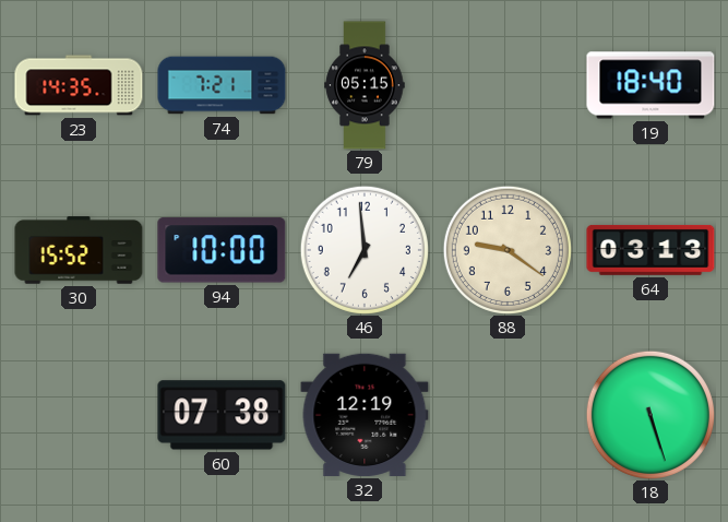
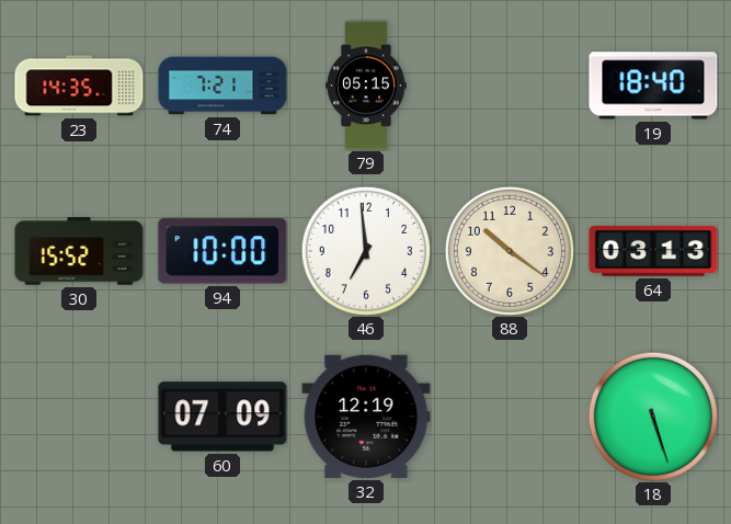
88: 9:21 -> 10:21
60: 07:38 -> 07:09
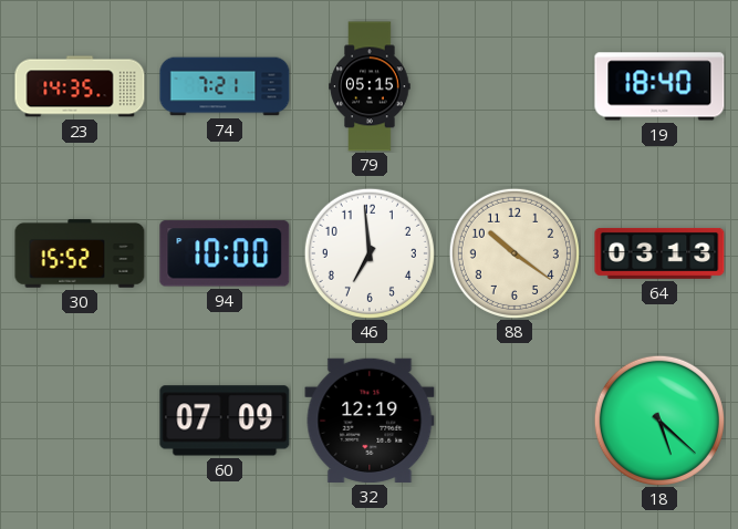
18: 5:27 -> 5:22
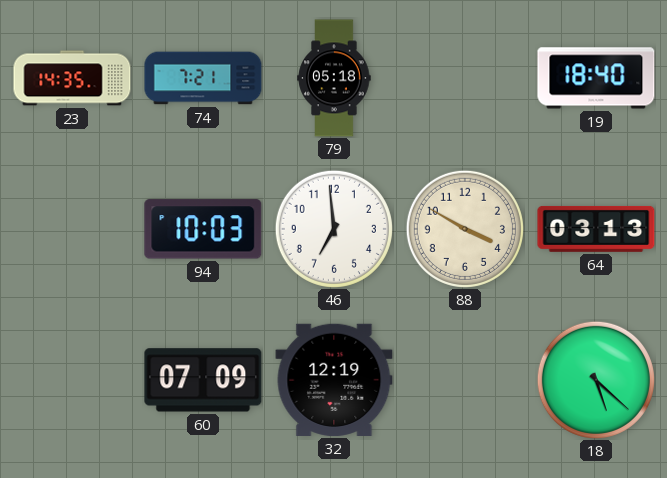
79: 05:15 -> 05:18
30: 15:52 -> none
94: 10:00 -> 10:03
88: 10:21 -> 3:50
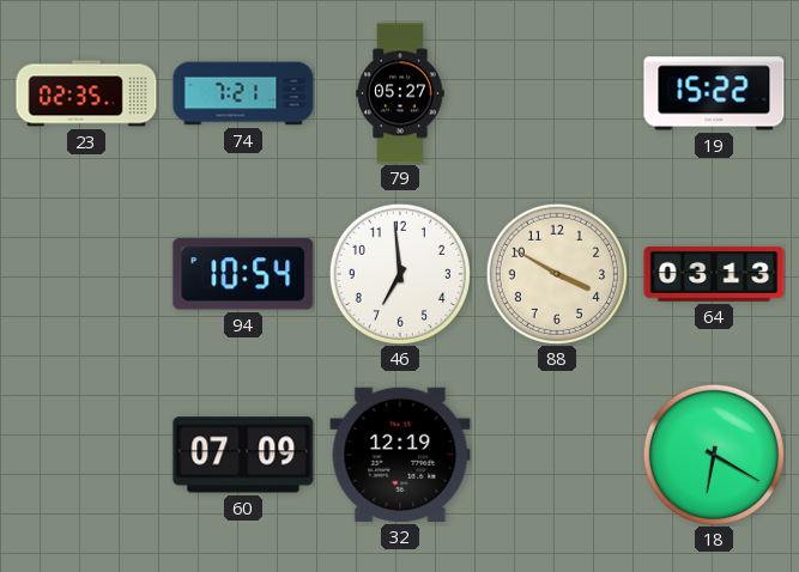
23: 14:35 -> 02:35
79: 05:18 -> 05:27
19: 18:40 -> 15:22
94: 10:03 -> 10:54
18: 5:22 -> 6:20
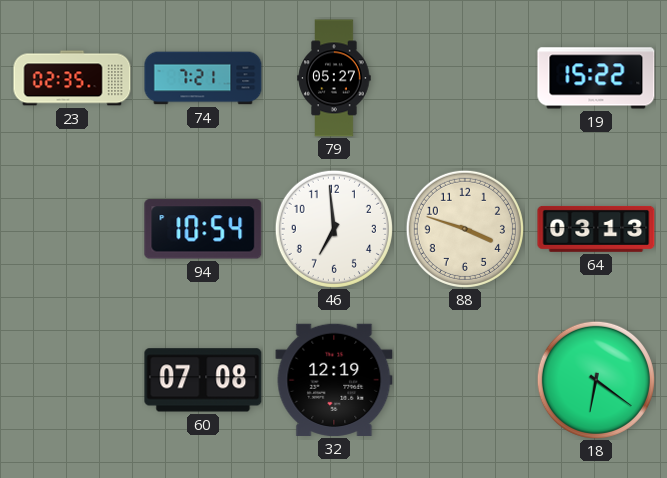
88: 3:50 -> 3:48
60: 07:09 -> 07:08
18: 6:20 -> 6:21
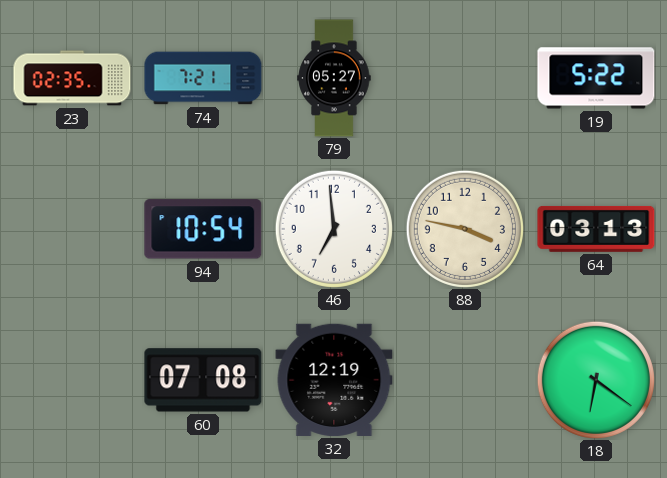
19: 15:22 -> 5:22
88: 3:48 -> 3:47
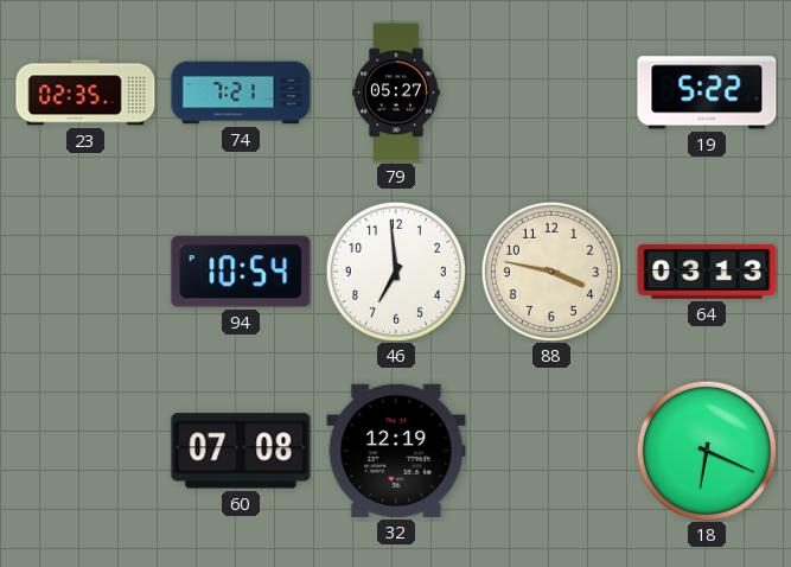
18: 6:21 -> 6:19
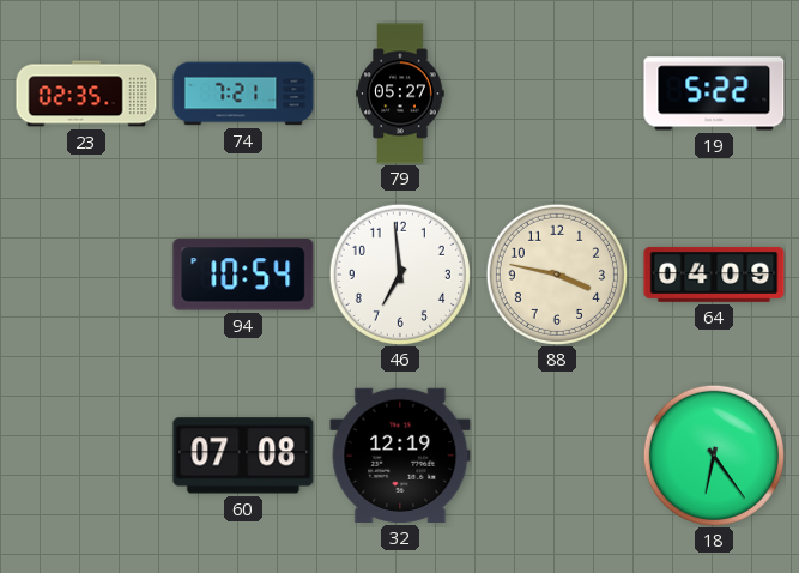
64: 03:13 -> 04:09
18: 6:19 -> 6:24
